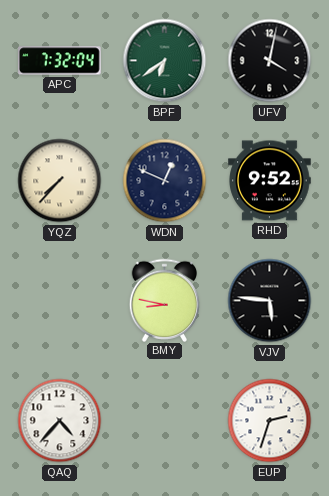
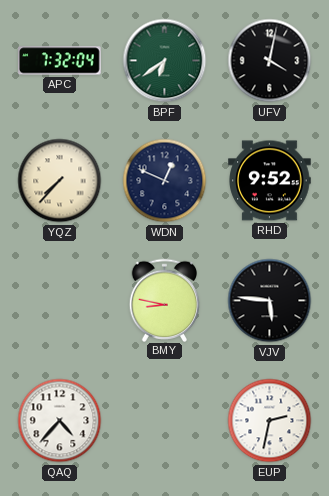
EUP: 2:33 -> 2:32
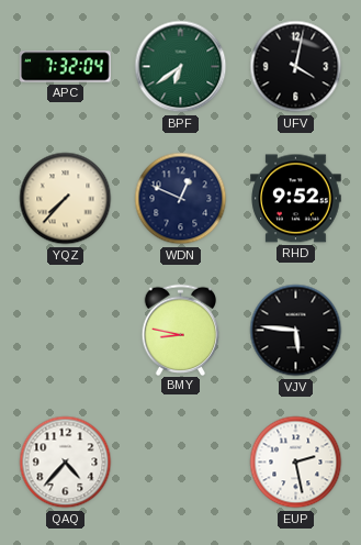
EUP: 2:32 -> 2:28
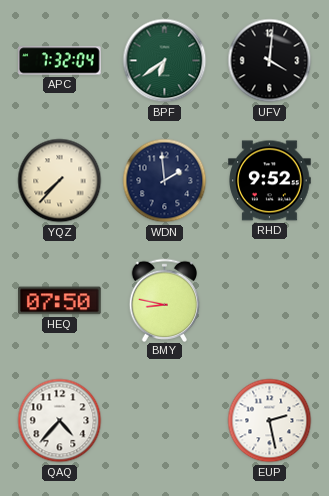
UFV: 4:02 -> 4:01
WDN: 12:49 -> 1:59
HEQ: none -> 07:50
VJV: 5:46 -> none
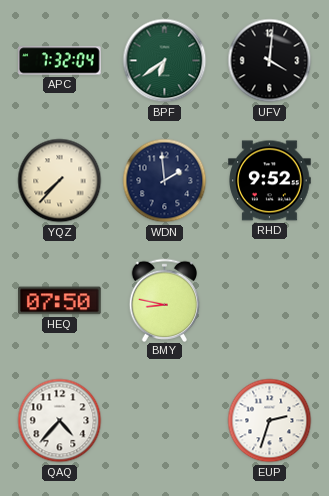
EUP: 2:28 -> 2:33
